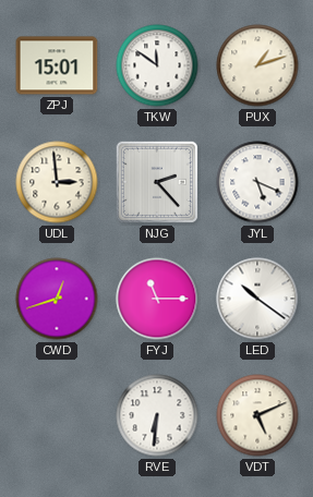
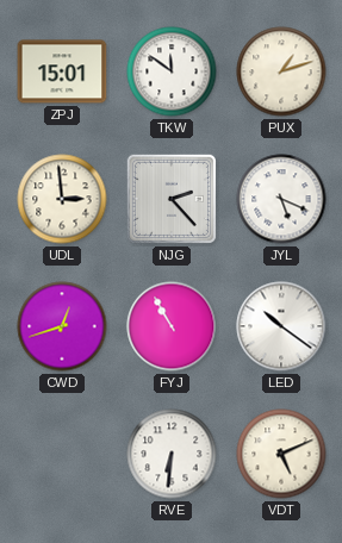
FYJ: 11:15 -> 10:55
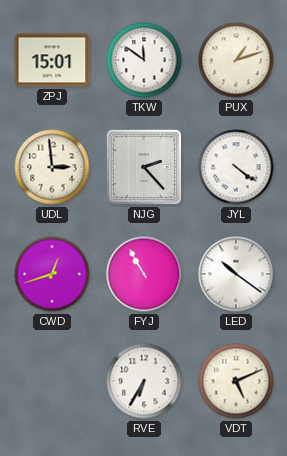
JYL: 5:19 -> 4:21
RVE: 6:31 -> 6:35
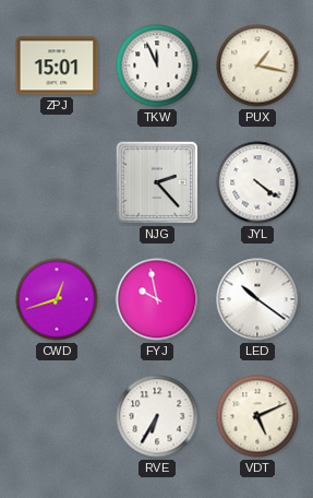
TKW: 11:51 -> 11:56
PUX: 1:12 -> 1:17
UDL: 2:59 -> none
FYJ: 10:55 -> 9:58
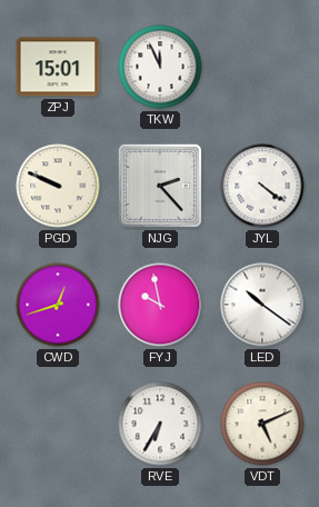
PUX: 1:17 -> none
PGD: none -> 9:49
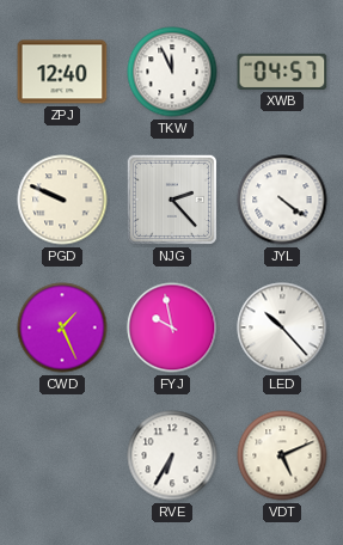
ZPJ: 15:01 -> 12:40
XWB: none -> 04:57
CWD: 12:42 -> 1:26
LED: 10:21 -> 10:23
